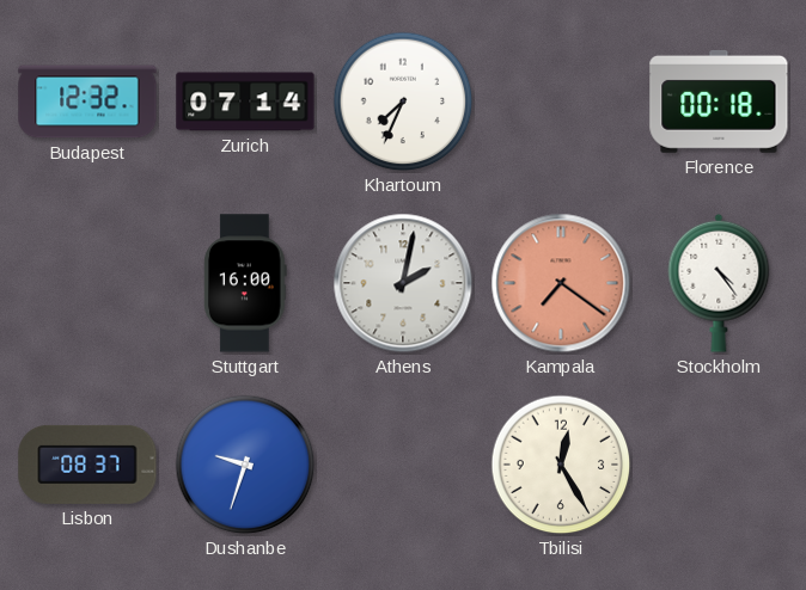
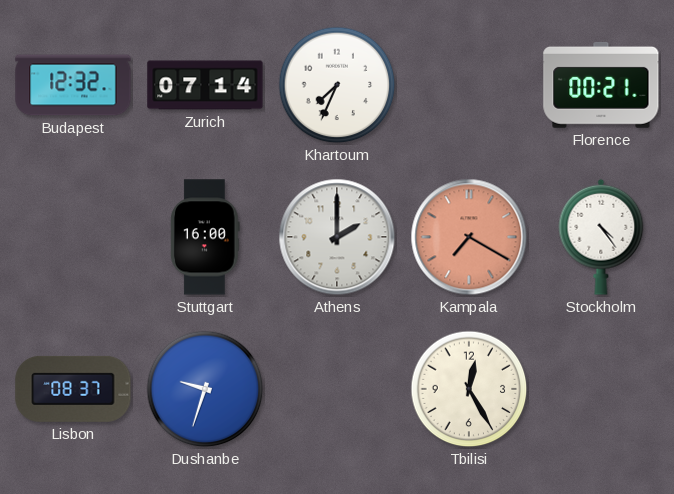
Florence: 00:18 -> 00:21
Athens: 2:02 -> 2:00
Kampala: 7:21 -> 7:20
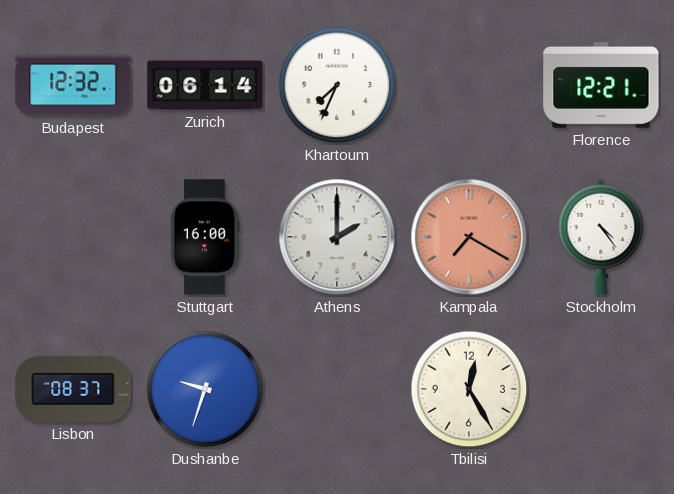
Zurich: 07:14 -> 06:14
Florence: 00:21 -> 12:21
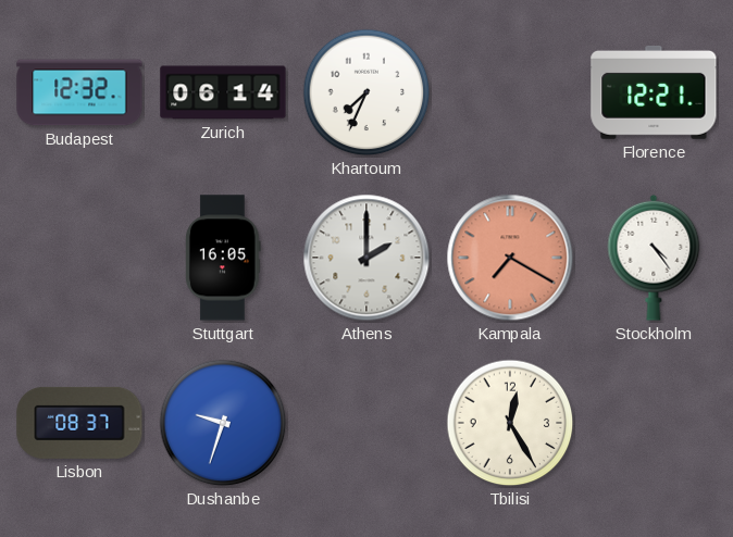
Stuttgart: 16:00 -> 16:05
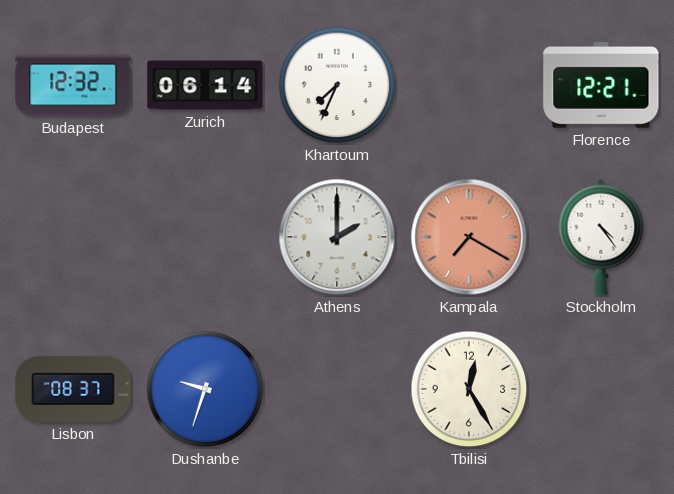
Stuttgart: 16:05 -> none
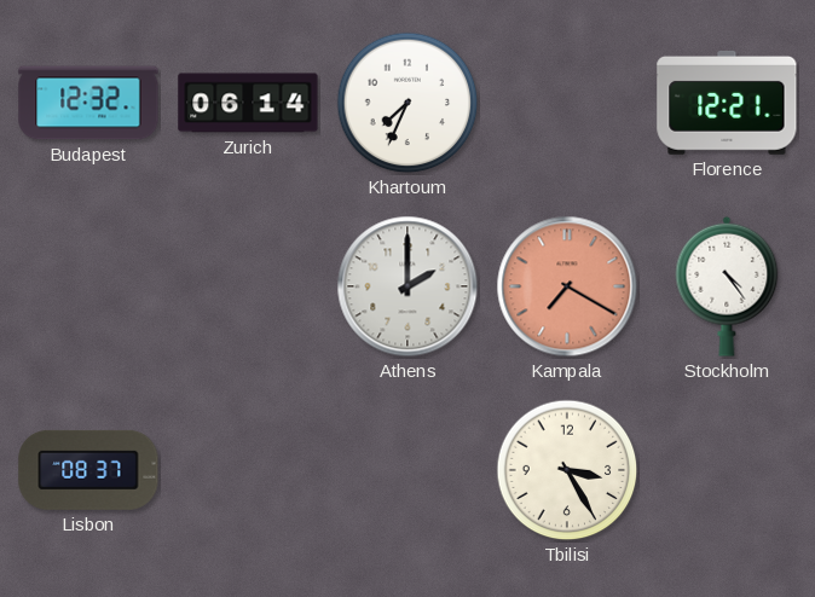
Dushanbe: 9:33 -> none
Tbilisi: 12:25 -> 3:25
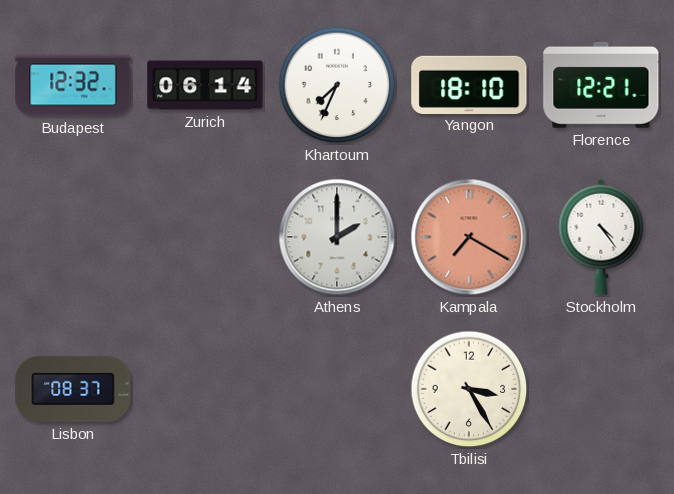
Yangon: none -> 18:10
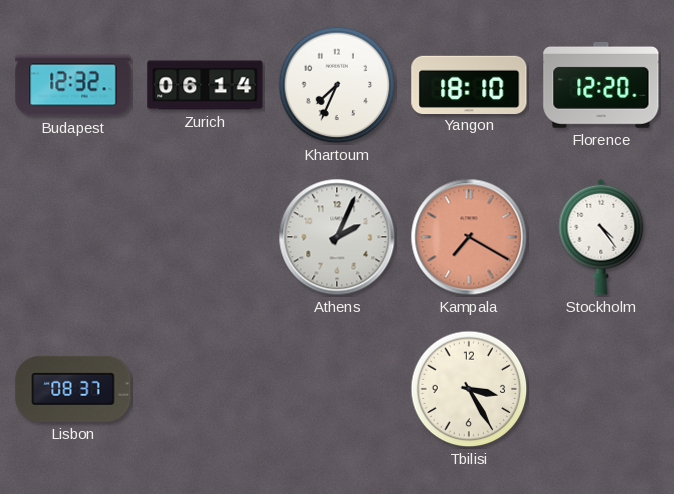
Florence: 12:21 -> 12:20
Athens: 2:00 -> 2:04
